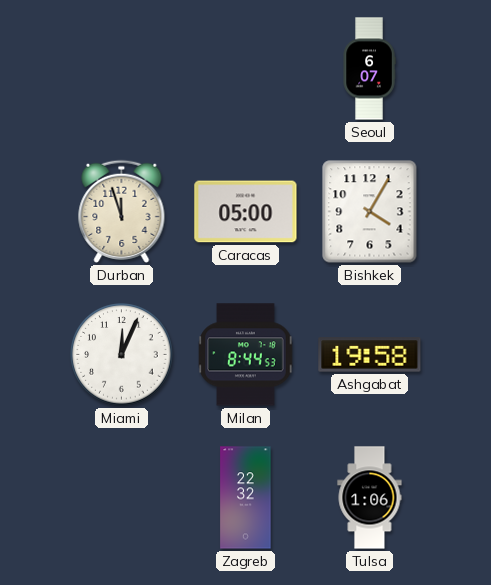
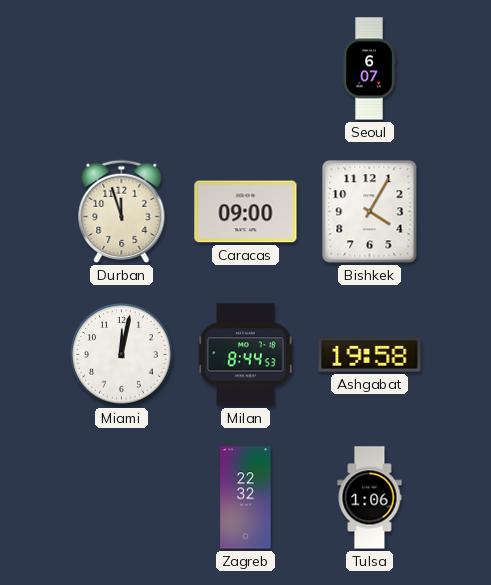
Caracas: 05:00 -> 09:00
Miami: 12:04 -> 12:02
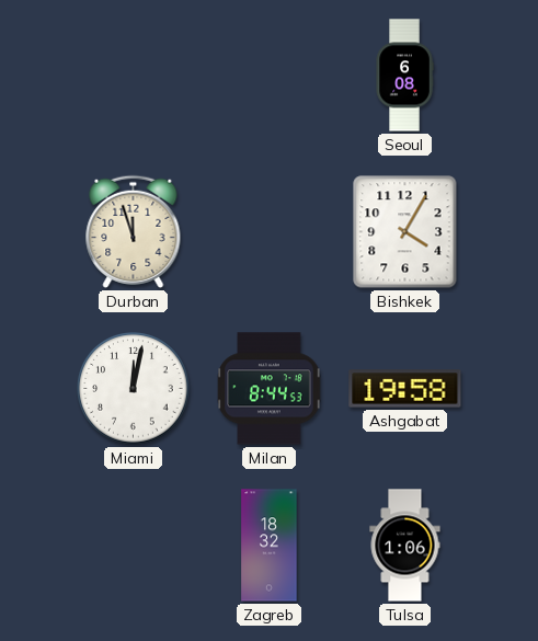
Seoul: 6:07 -> 6:08
Caracas: 09:00 -> none
Zagreb: 22:32 -> 18:32
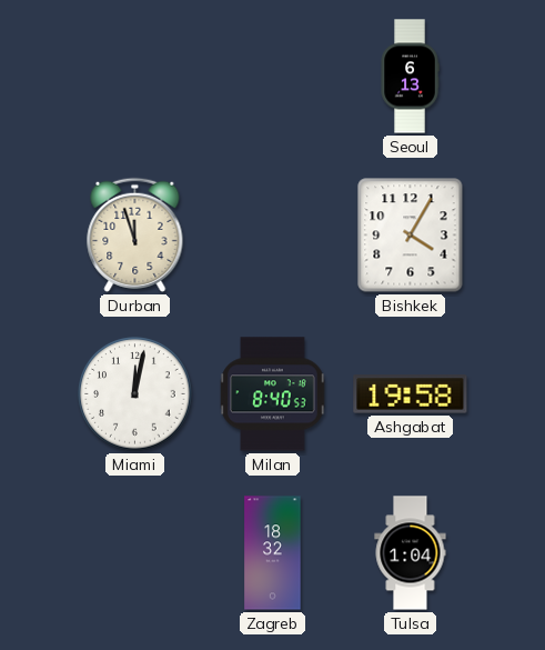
Seoul: 6:08 -> 6:13
Milan: 8:44 -> 8:40
Tulsa: 1:06 -> 1:04
